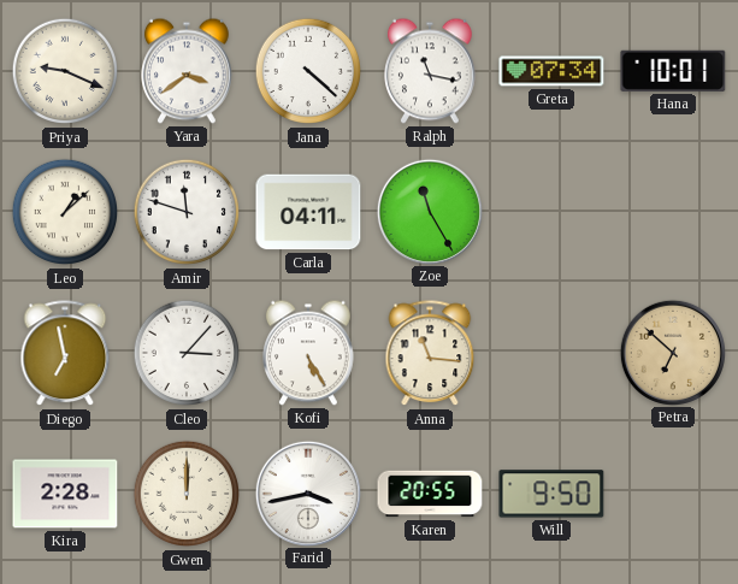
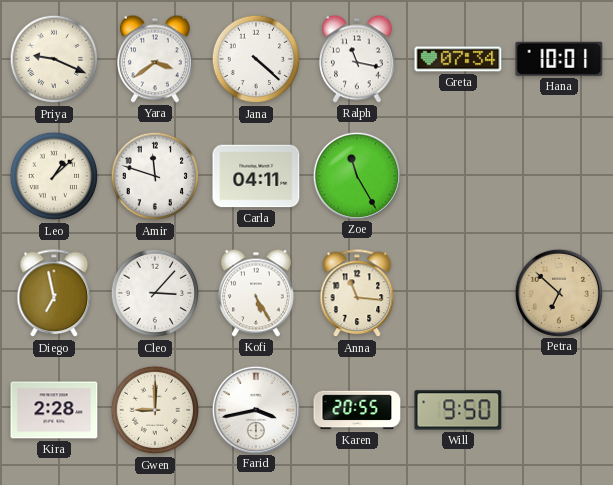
Gwen: 12:00 -> 9:00
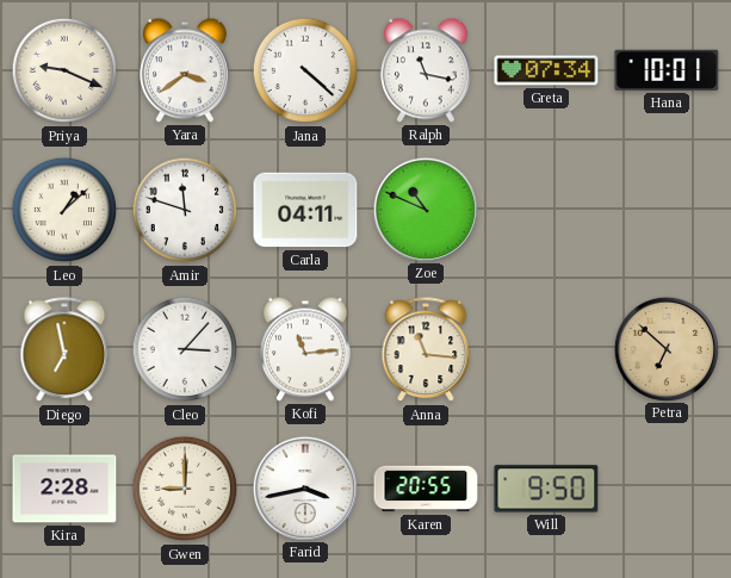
Zoe: 11:25 -> 10:49
Kofi: 5:25 -> 11:14
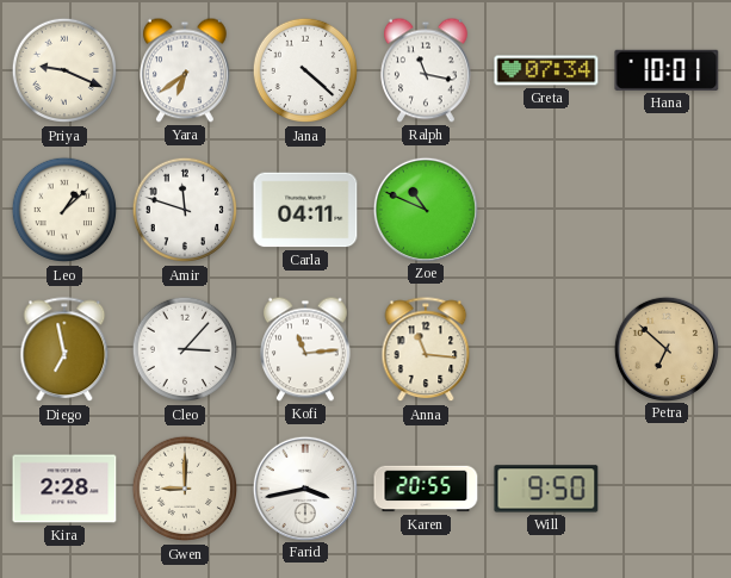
Yara: 3:39 -> 6:39
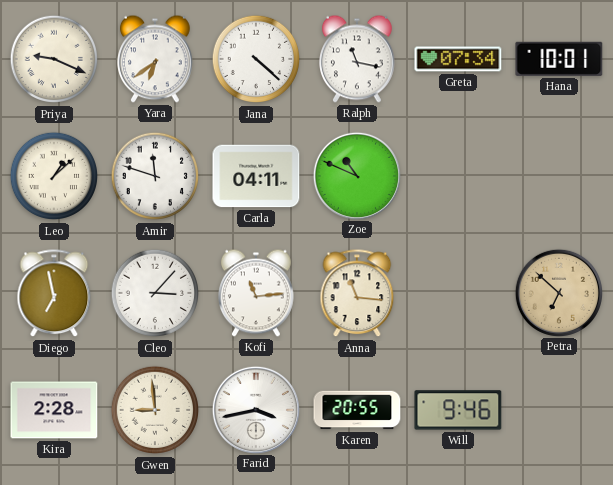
Gwen: 9:00 -> 8:59
Will: 9:50 -> 9:46
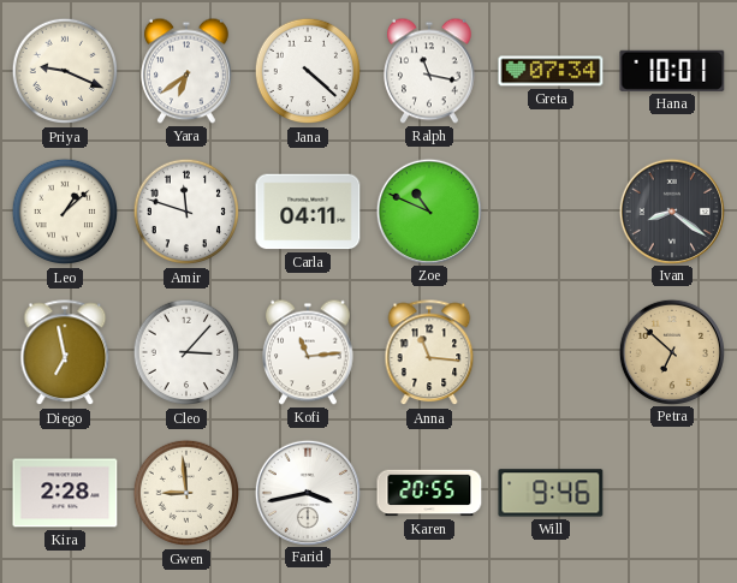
Ivan: none -> 8:21
